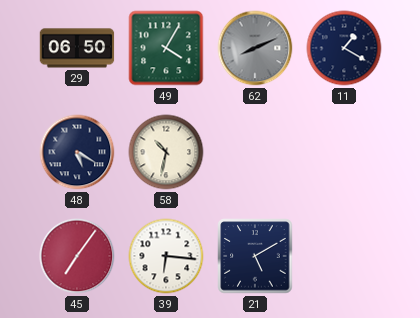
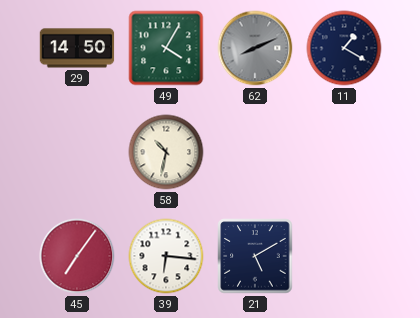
29: 06:50 -> 14:50
48: 5:20 -> none
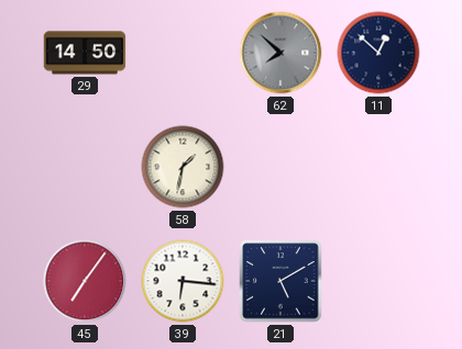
49: 4:05 -> none
62: 8:11 -> 7:52
11: 1:20 -> 12:52
58: 10:32 -> 1:32
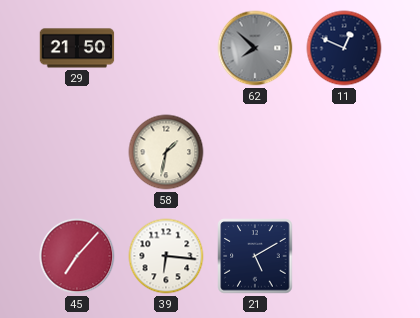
29: 14:50 -> 21:50
11: 12:52 -> 12:49
45: 7:06 -> 7:07
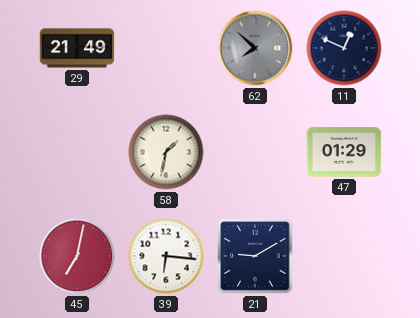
29: 21:50 -> 21:49
47: none -> 01:29
45: 7:07 -> 7:02
21: 5:10 -> 9:10
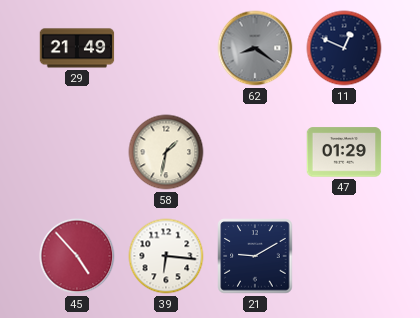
62: 7:52 -> 8:21
45: 7:02 -> 4:53
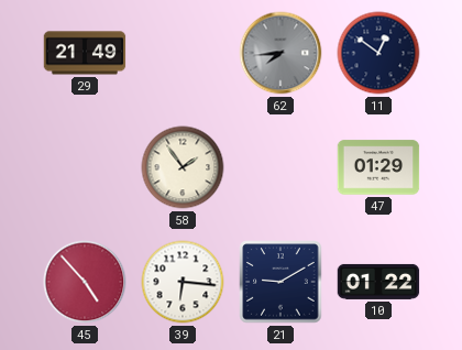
62: 8:21 -> 7:44
11: 12:49 -> 12:51
58: 1:32 -> 1:54
10: none -> 01:22
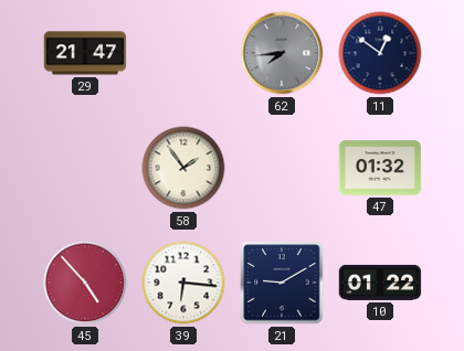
29: 21:49 -> 21:47
47: 01:29 -> 01:32
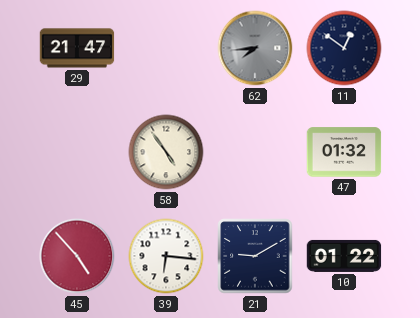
58: 1:54 -> 4:54
